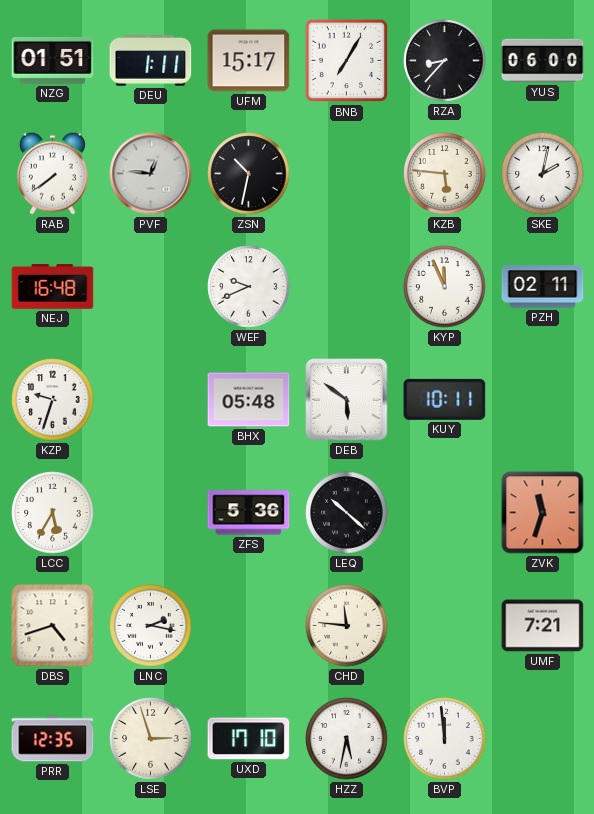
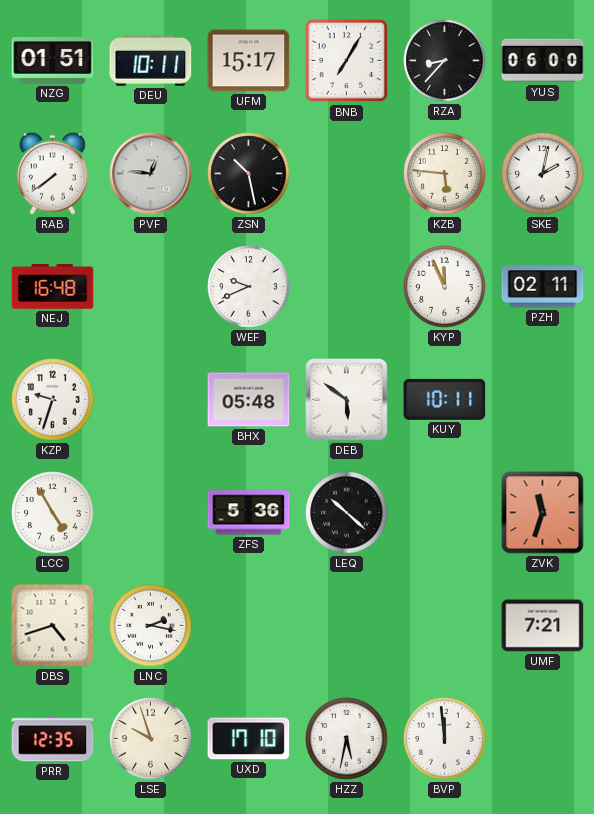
DEU: 1:11 -> 10:11
ZSN: 10:32 -> 10:28
LCC: 5:35 -> 4:55
CHD: 11:46 -> none
LSE: 2:57 -> 9:57
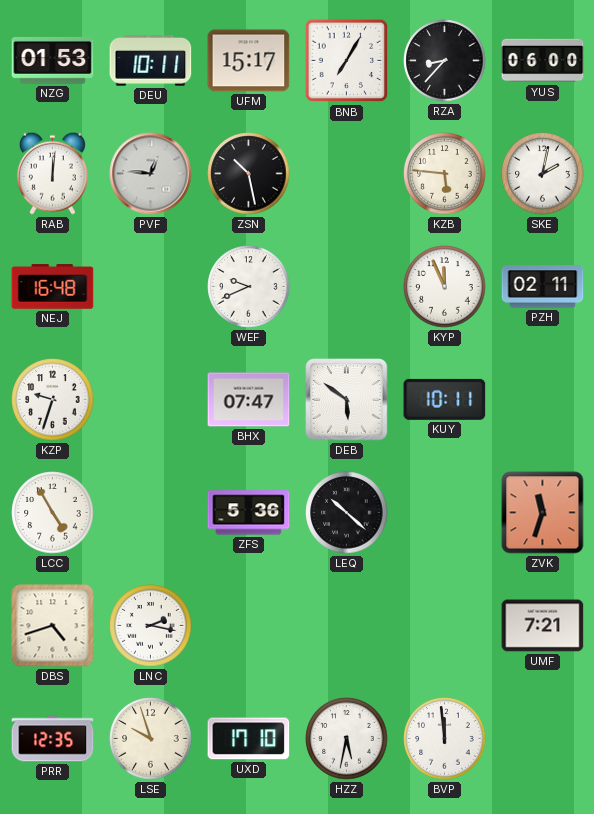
NZG: 01:51 -> 01:53
RAB: 7:39 -> 12:01
BHX: 05:48 -> 07:47
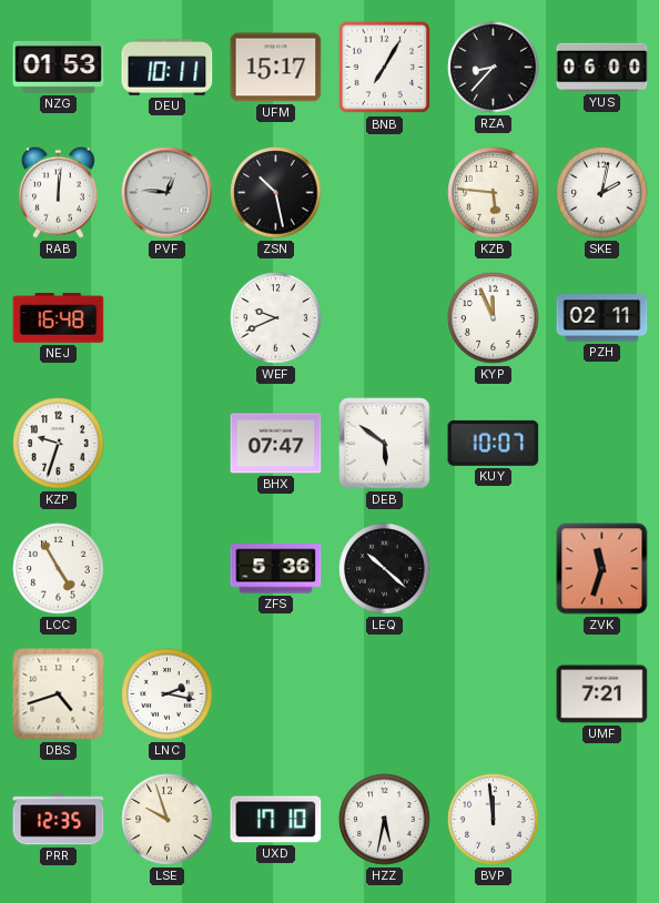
KUY: 10:11 -> 10:07
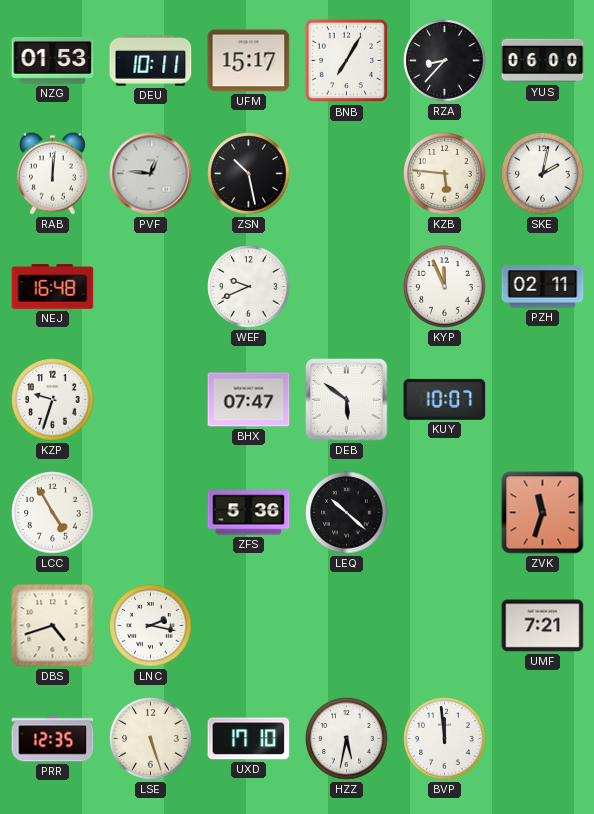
LSE: 9:57 -> 5:27
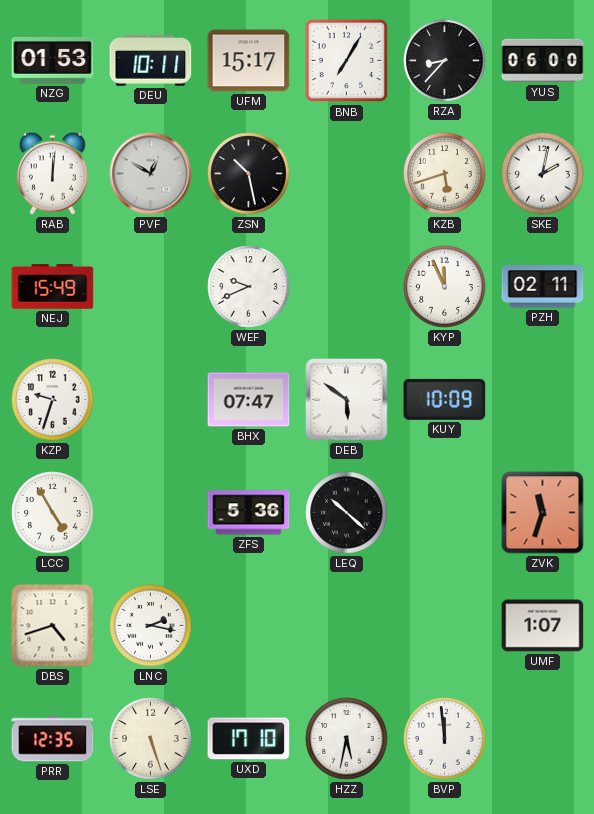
PVF: 12:46 -> 12:50
KZB: 5:46 -> 5:42
NEJ: 16:48 -> 15:49
KUY: 10:07 -> 10:09
UMF: 7:21 -> 1:07
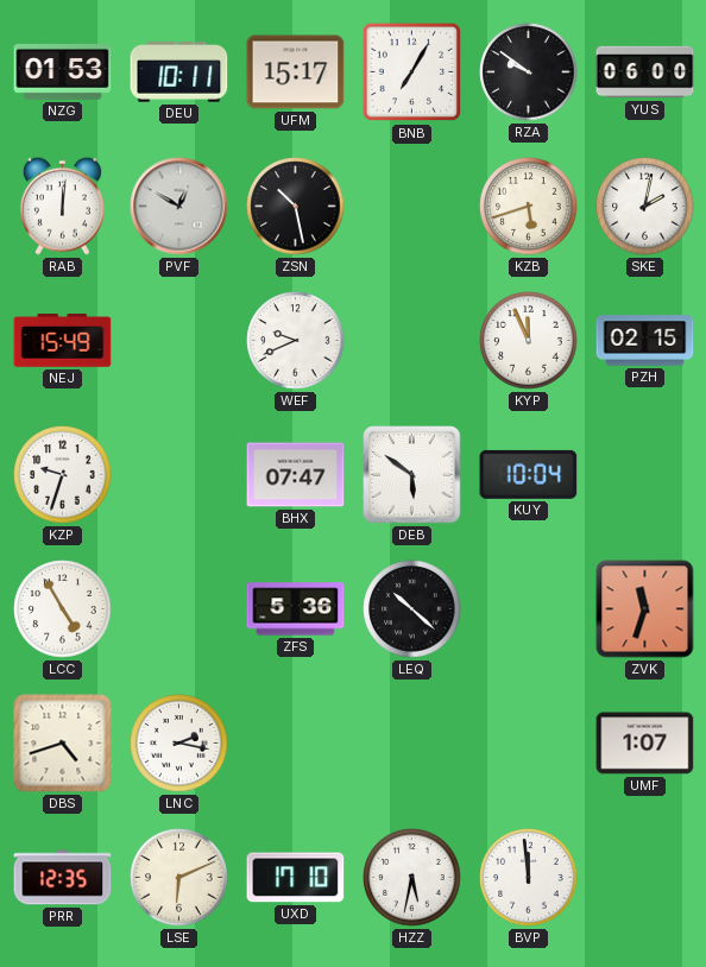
RZA: 8:37 -> 9:51
PZH: 02:11 -> 02:15
KUY: 10:09 -> 10:04
LSE: 5:27 -> 6:11
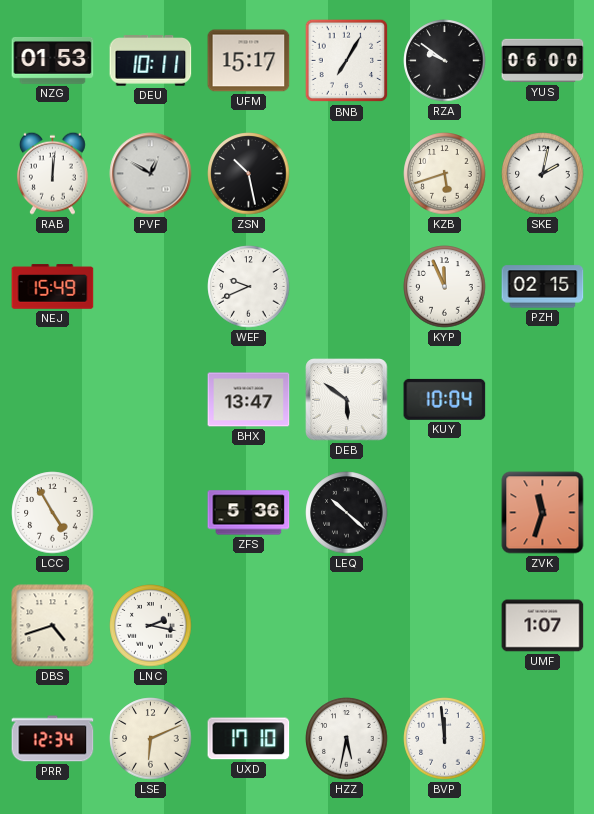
KZP: 9:33 -> none
BHX: 07:47 -> 13:47
PRR: 12:35 -> 12:34
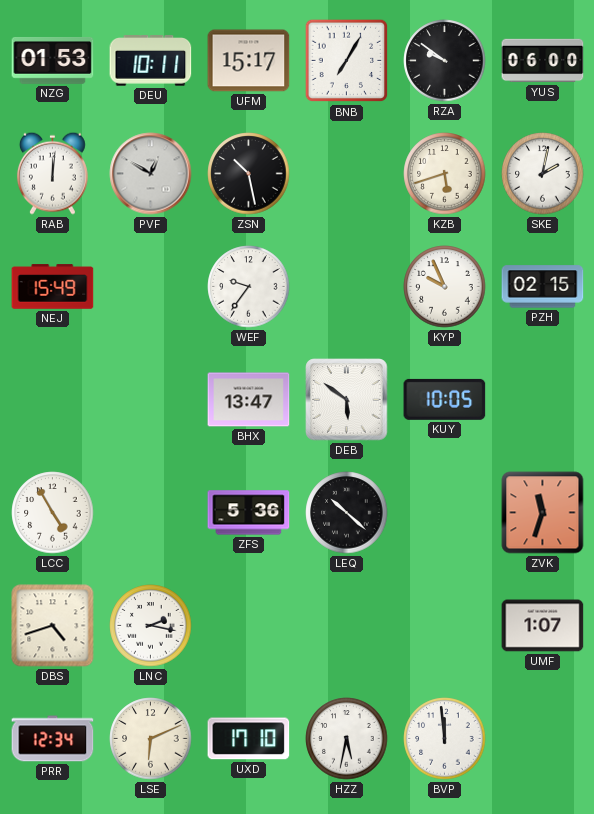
WEF: 9:41 -> 9:36
KYP: 11:56 -> 9:56
KUY: 10:04 -> 10:05
